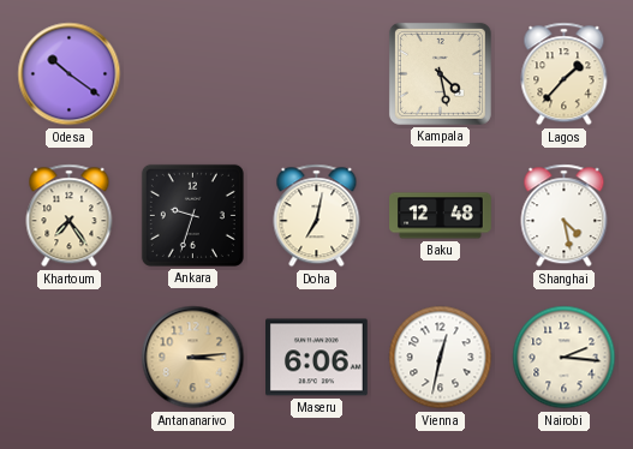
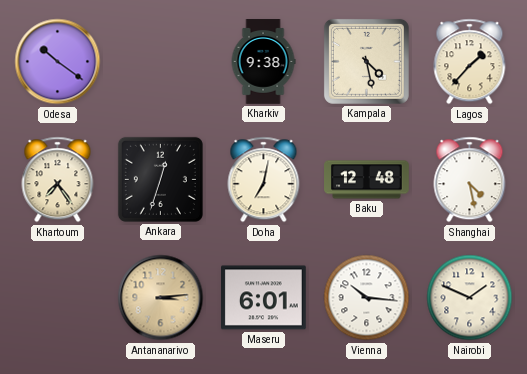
Kharkiv: none -> 9:38
Ankara: 9:33 -> 12:33
Maseru: 6:06 -> 6:01
Vienna: 12:32 -> 10:16
Nairobi: 2:16 -> 1:49
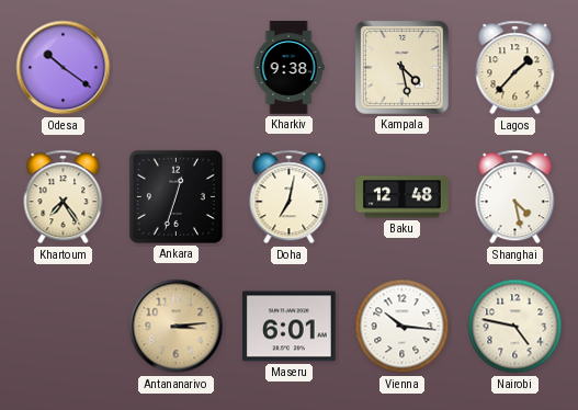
Nairobi: 1:49 -> 4:47
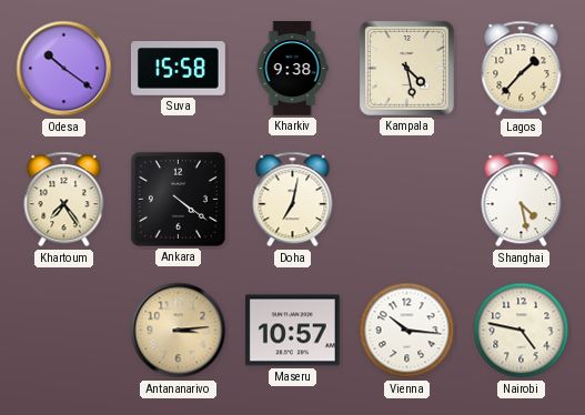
Suva: none -> 15:58
Ankara: 12:33 -> 4:21
Baku: 12:48 -> none
Maseru: 6:01 -> 10:57
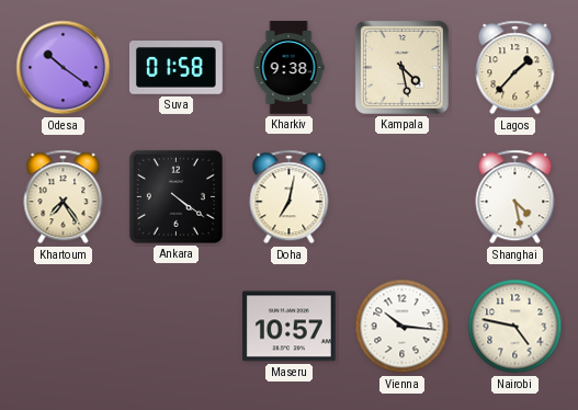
Suva: 15:58 -> 01:58
Antananarivo: 3:14 -> none
